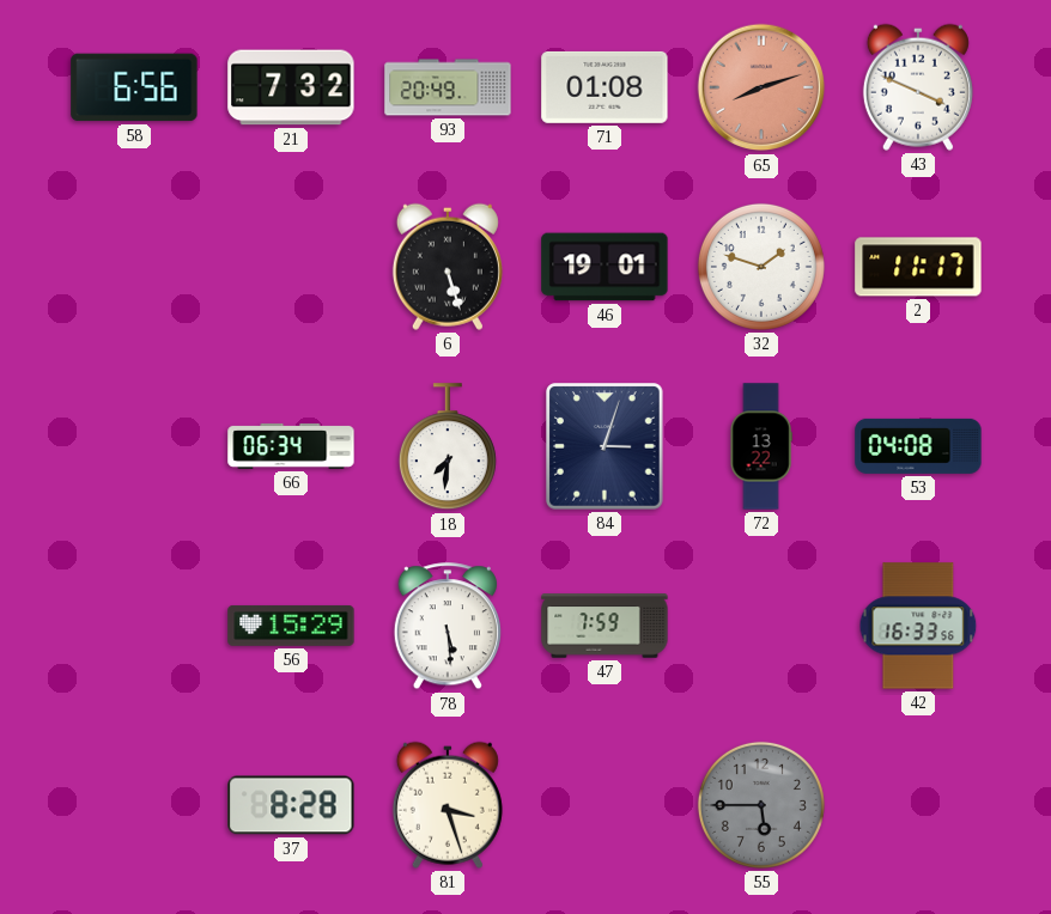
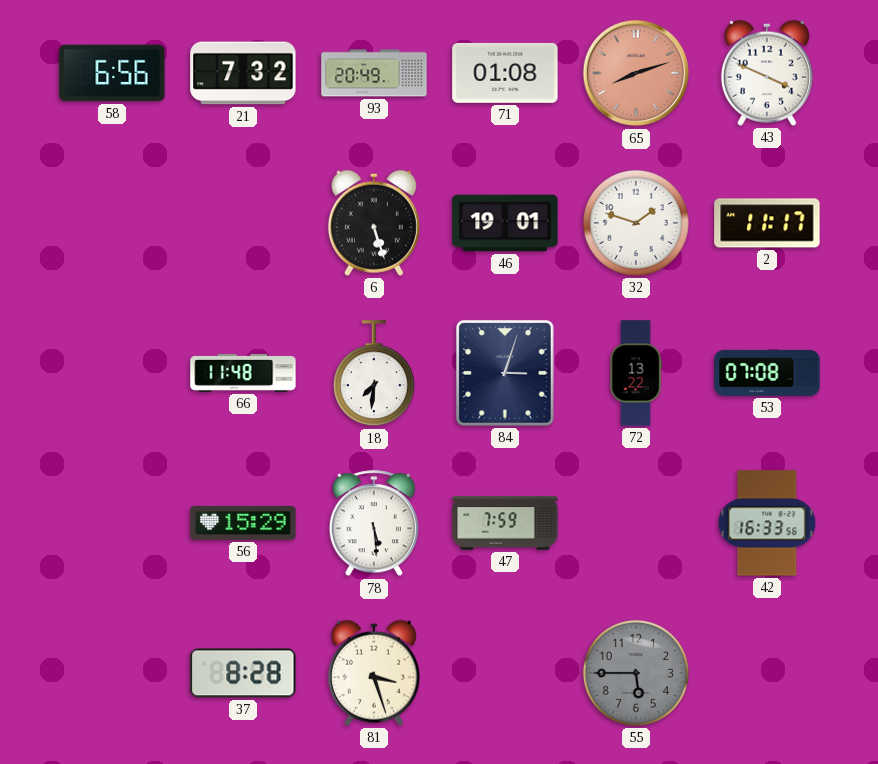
66: 06:34 -> 11:48
53: 04:08 -> 07:08
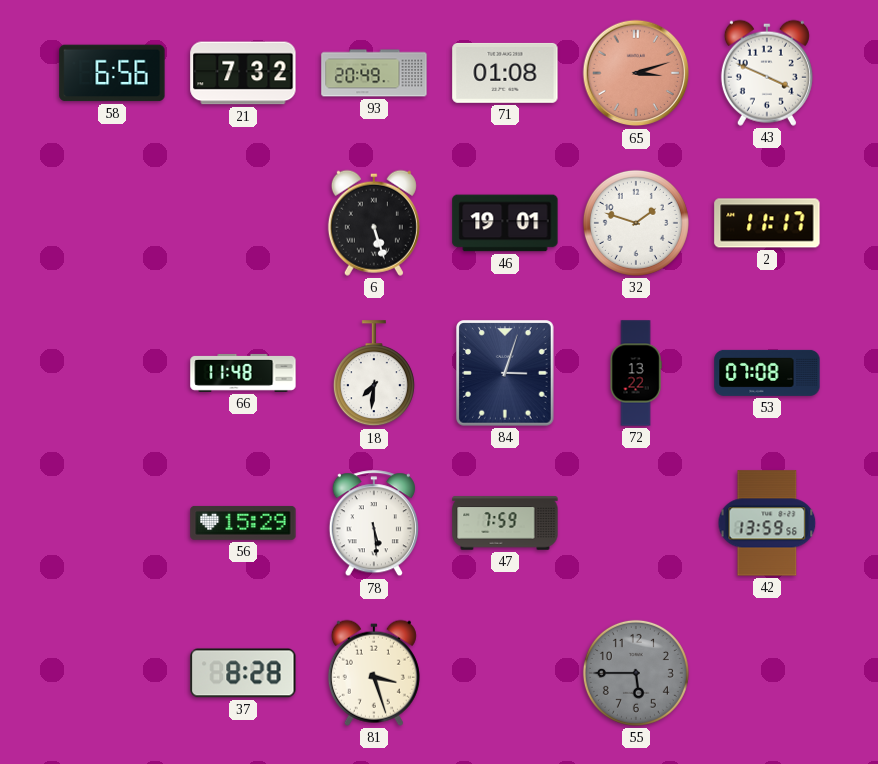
65: 8:12 -> 3:12
42: 16:33 -> 13:59
